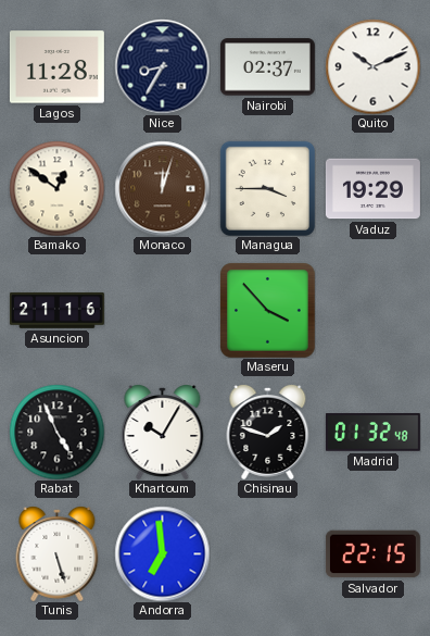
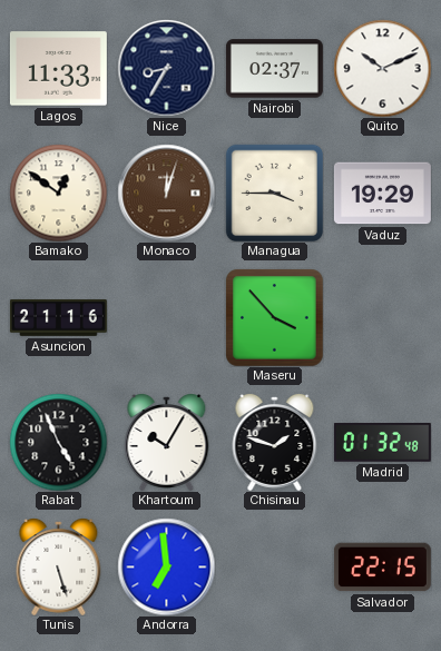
Lagos: 11:28 -> 11:33
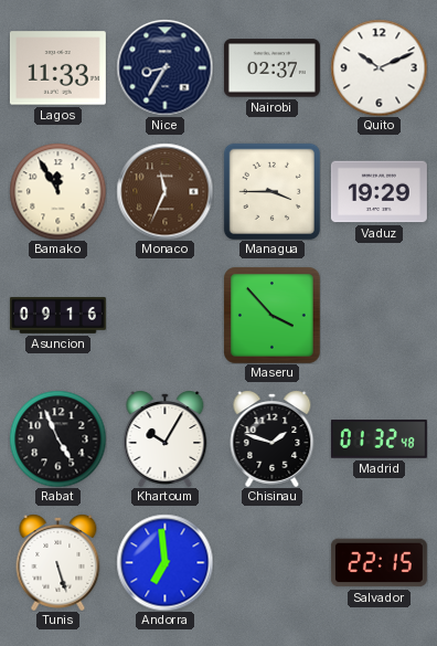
Bamako: 12:51 -> 11:55
Monaco: 12:03 -> 11:34
Asuncion: 21:16 -> 09:16
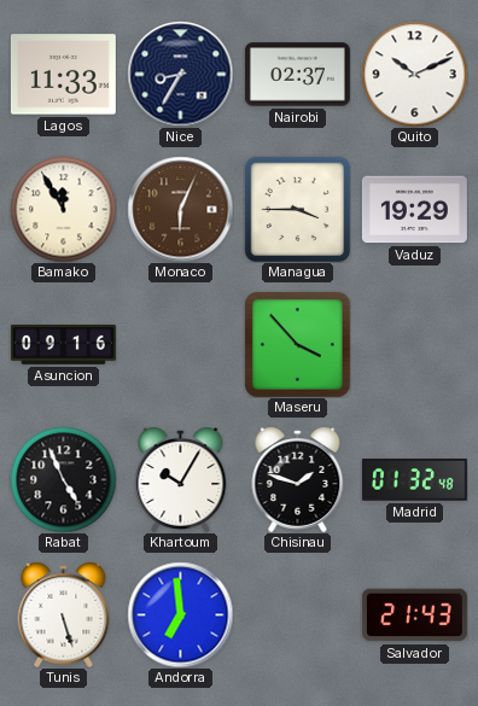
Monaco: 11:34 -> 6:04
Salvador: 22:15 -> 21:43
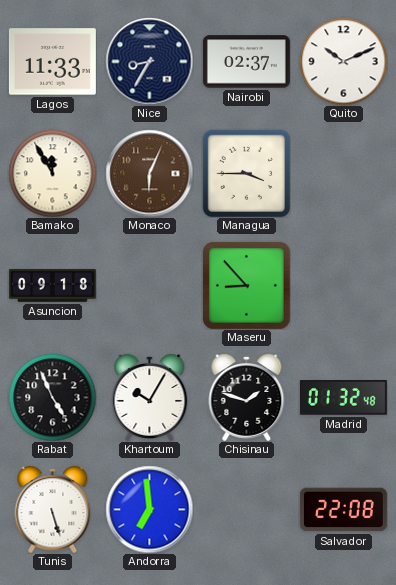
Vaduz: 19:29 -> none
Asuncion: 09:16 -> 09:18
Maseru: 3:53 -> 8:53
Salvador: 21:43 -> 22:08
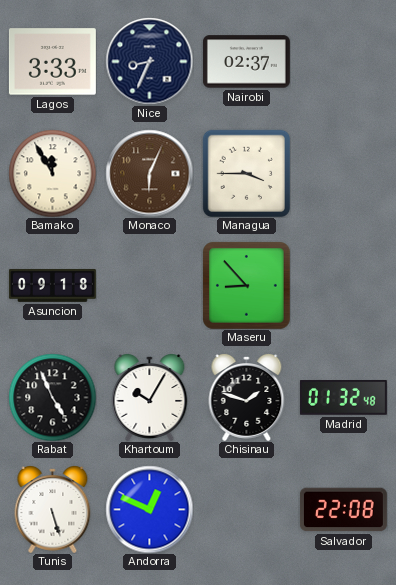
Lagos: 11:33 -> 3:33
Nice: 8:35 -> 8:34
Quito: 10:11 -> none
Andorra: 6:59 -> 12:49
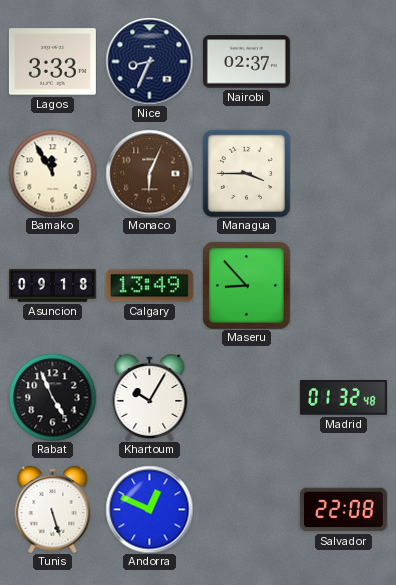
Calgary: none -> 13:49
Chisinau: 1:48 -> none
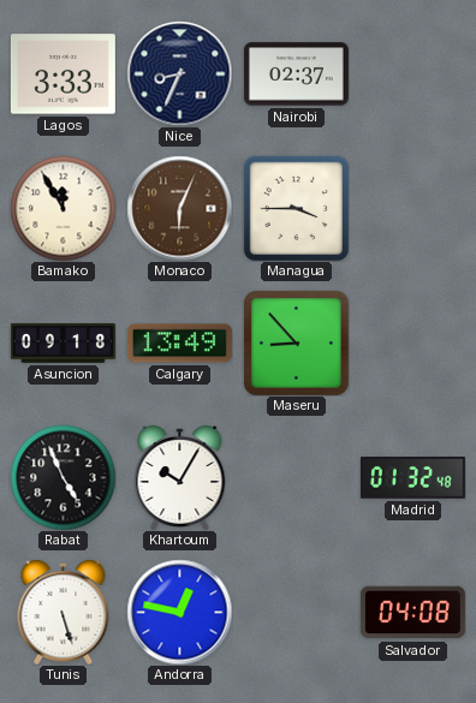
Andorra: 12:49 -> 12:47
Salvador: 22:08 -> 04:08
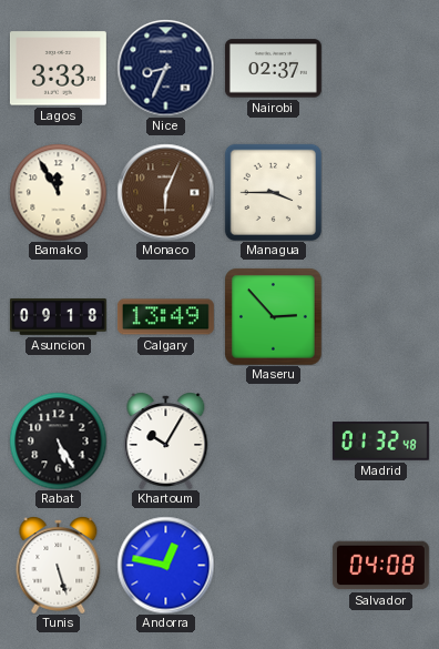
Maseru: 8:53 -> 2:53
Rabat: 4:56 -> 5:25
